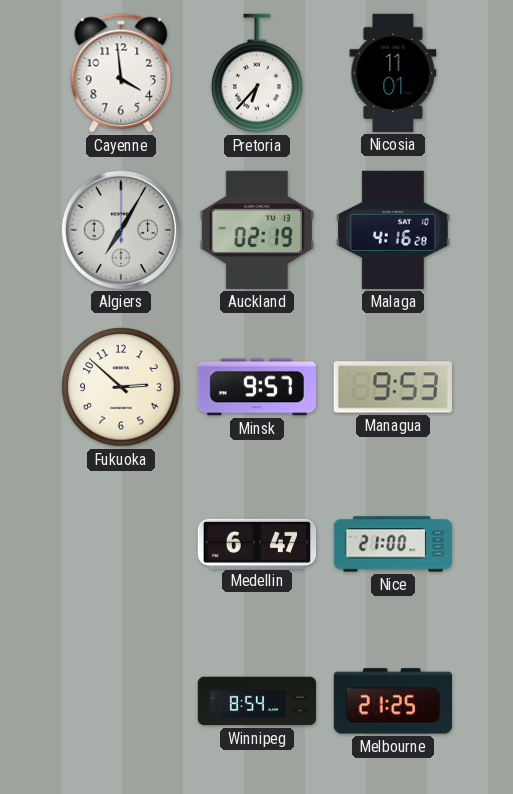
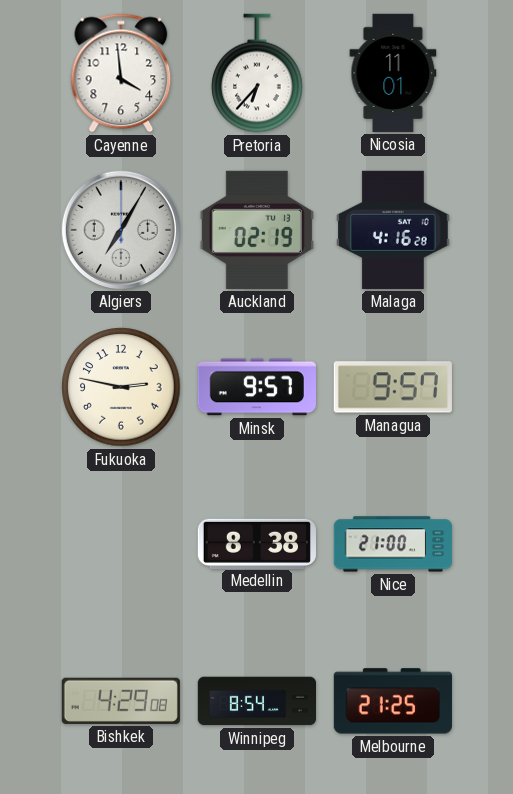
Fukuoka: 2:52 -> 2:47
Managua: 9:53 -> 9:57
Medellin: 6:47 -> 8:38
Bishkek: none -> 4:29
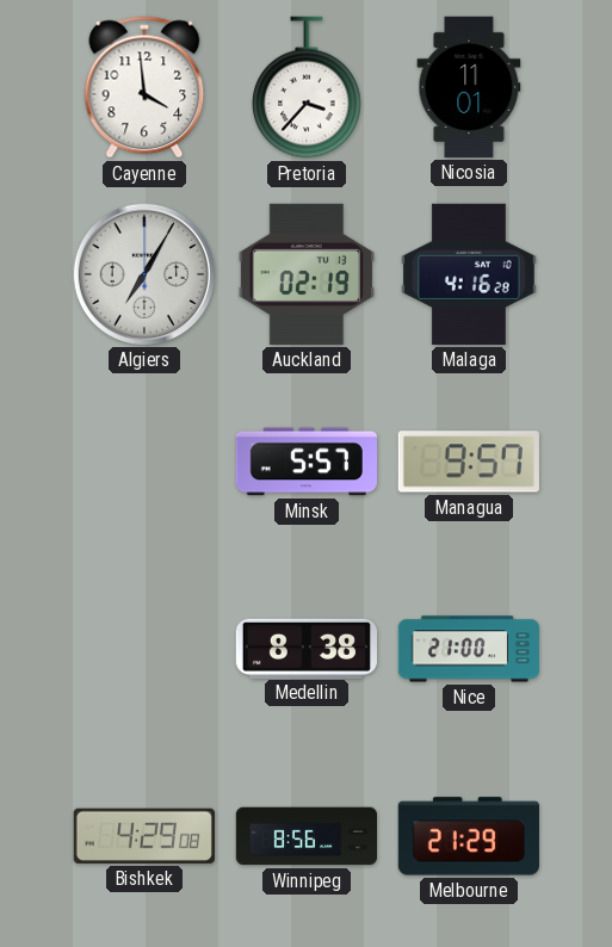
Pretoria: 6:37 -> 3:37
Fukuoka: 2:47 -> none
Minsk: 9:57 -> 5:57
Winnipeg: 8:54 -> 8:56
Melbourne: 21:25 -> 21:29
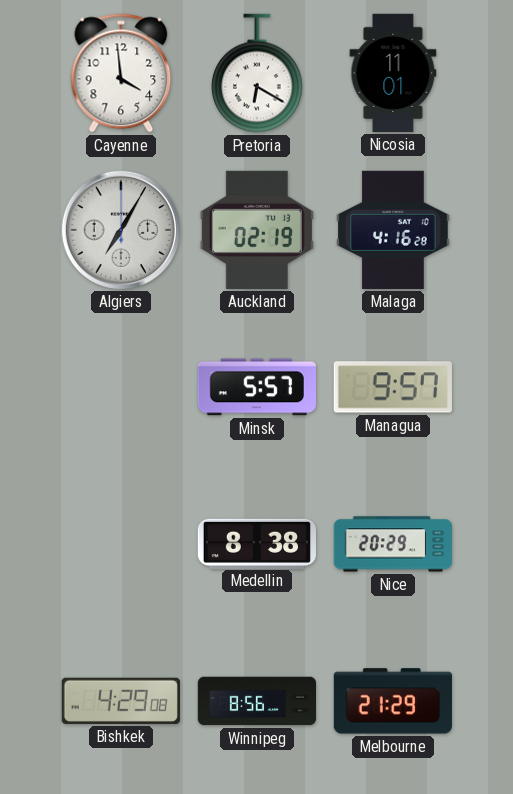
Pretoria: 3:37 -> 6:20
Nice: 21:00 -> 20:29
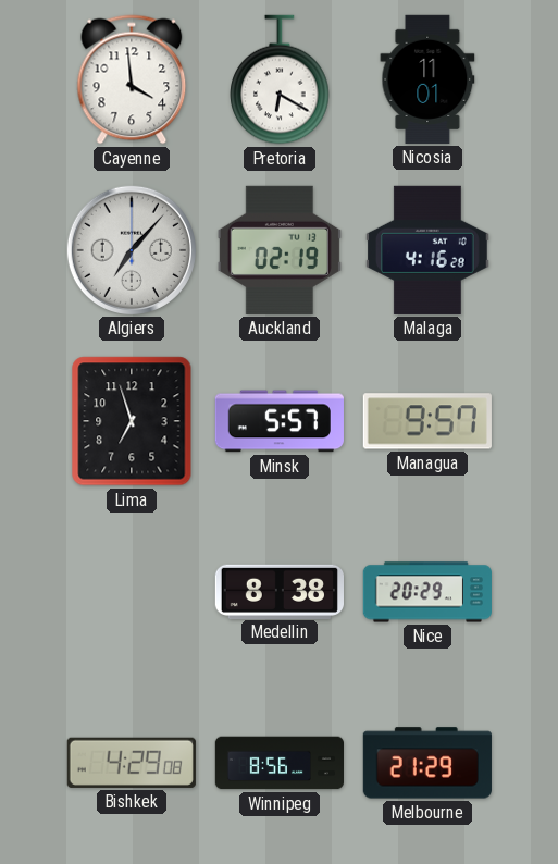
Algiers: 7:05 -> 7:07
Lima: none -> 6:57
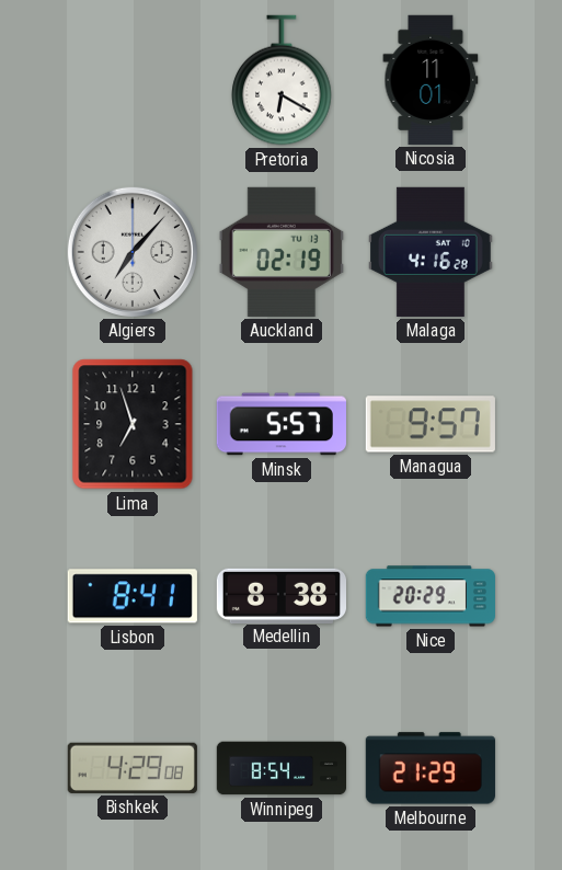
Cayenne: 3:59 -> none
Lisbon: none -> 8:41
Winnipeg: 8:56 -> 8:54
